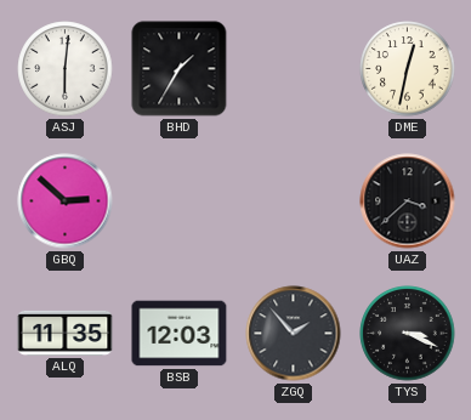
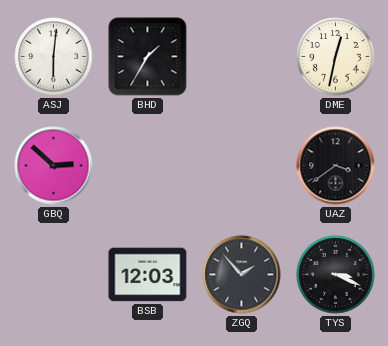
UAZ: 3:38 -> 3:39
ALQ: 11:35 -> none
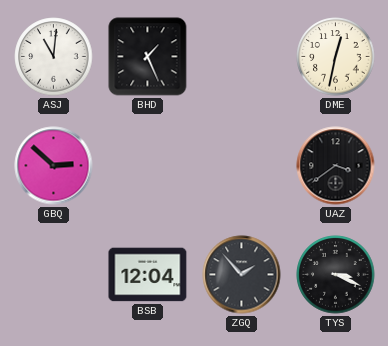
ASJ: 6:01 -> 11:01
BHD: 1:35 -> 1:26
BSB: 12:03 -> 12:04
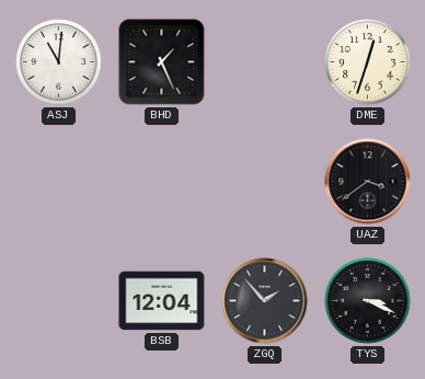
DME: 12:32 -> 12:33
GBQ: 2:52 -> none
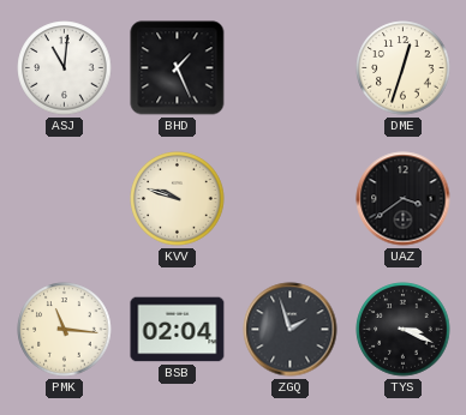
KVV: none -> 9:48
PMK: none -> 11:16
BSB: 12:04 -> 02:04
ZGQ: 1:53 -> 1:57
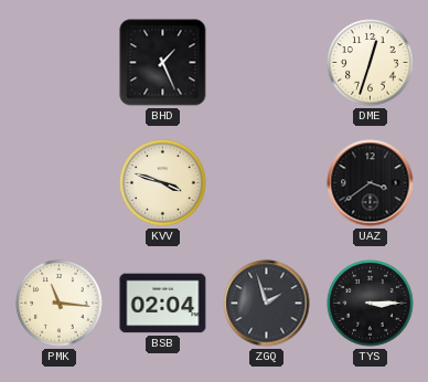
ASJ: 11:01 -> none
KVV: 9:48 -> 3:48
TYS: 3:19 -> 3:15
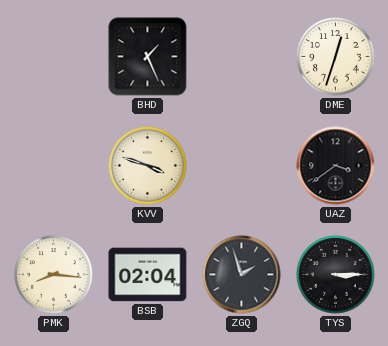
PMK: 11:16 -> 8:16
